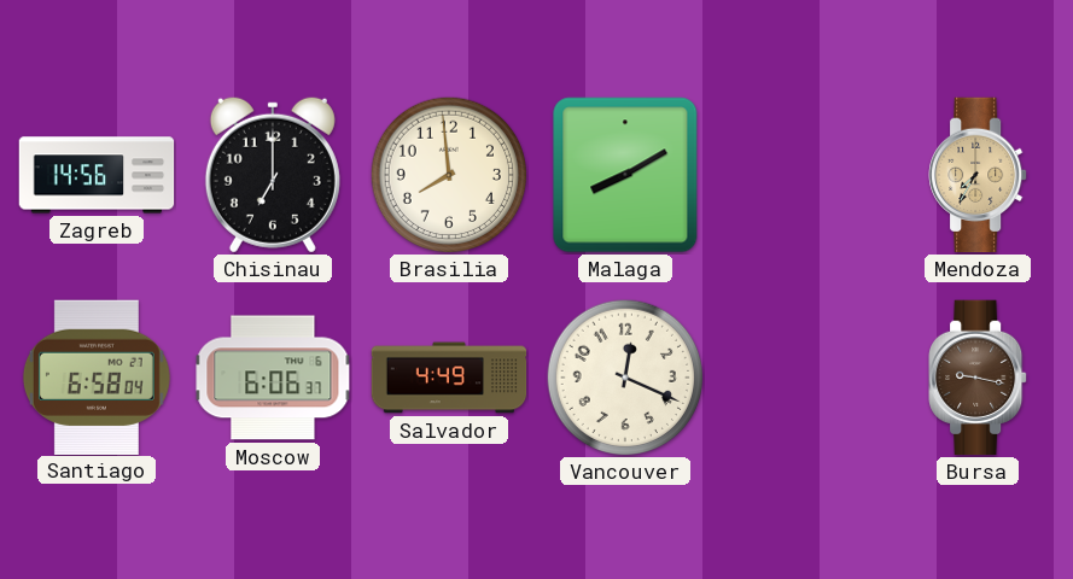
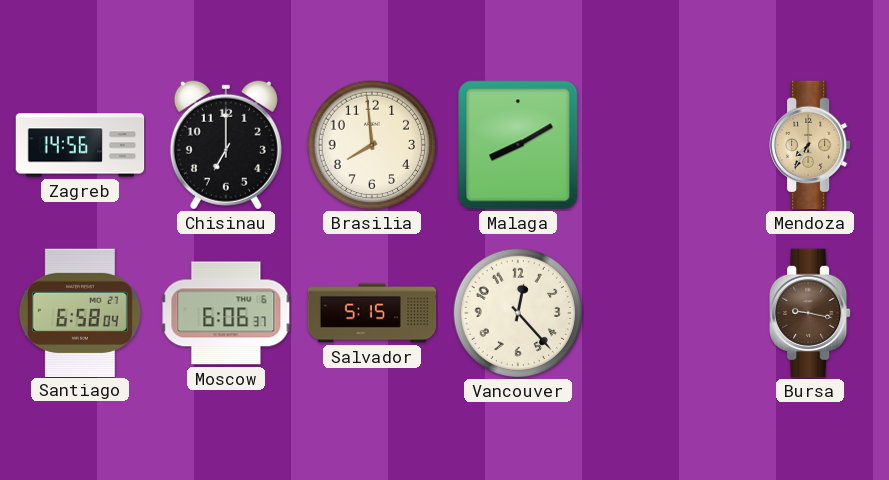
Salvador: 4:49 -> 5:15
Vancouver: 12:19 -> 12:23
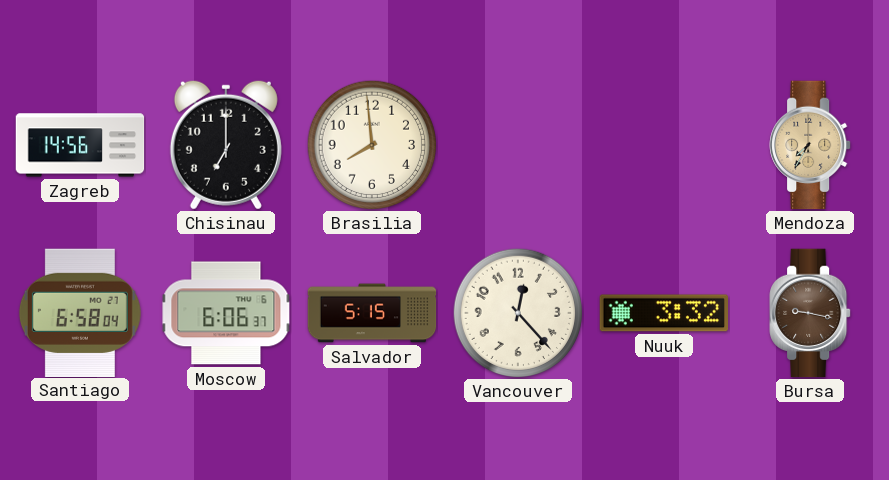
Malaga: 8:10 -> none
Nuuk: none -> 3:32
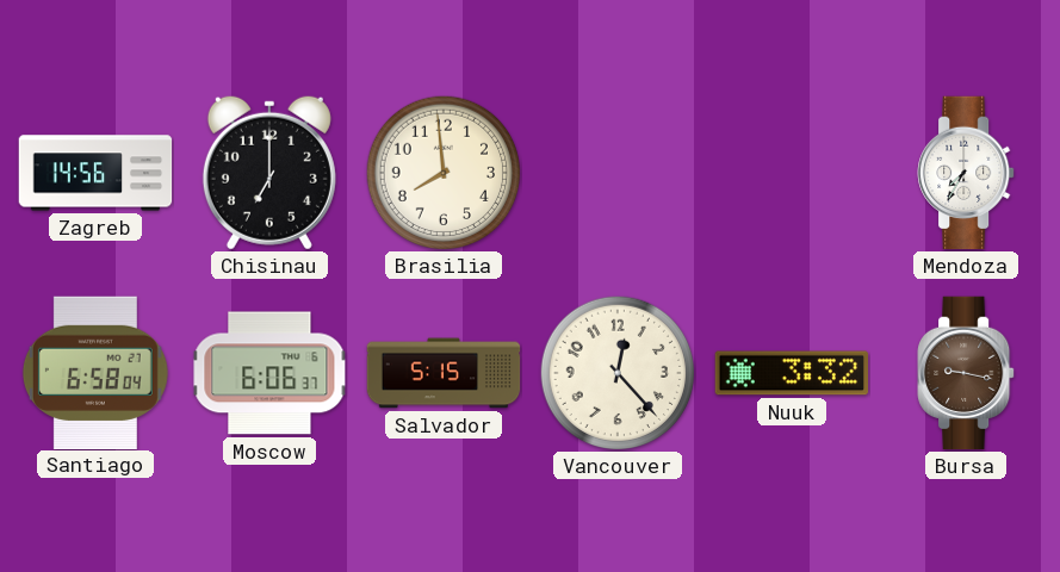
Mendoza dial: champagne -> white
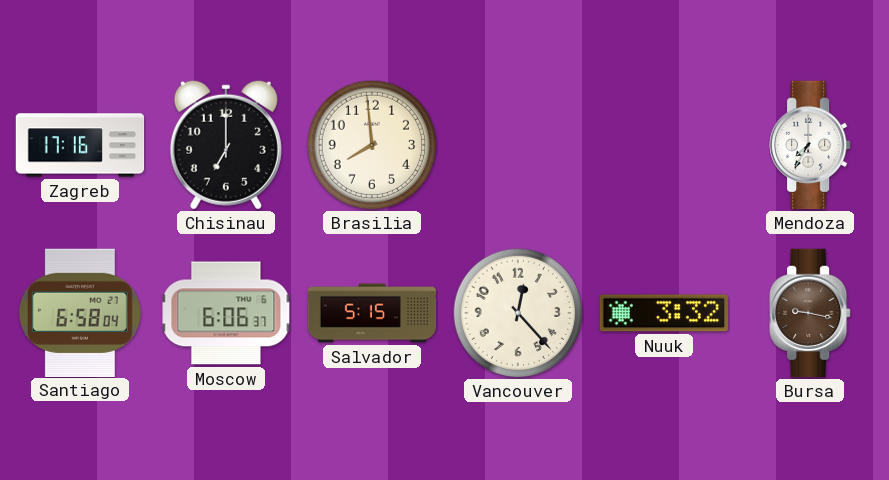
Zagreb: 14:56 -> 17:16
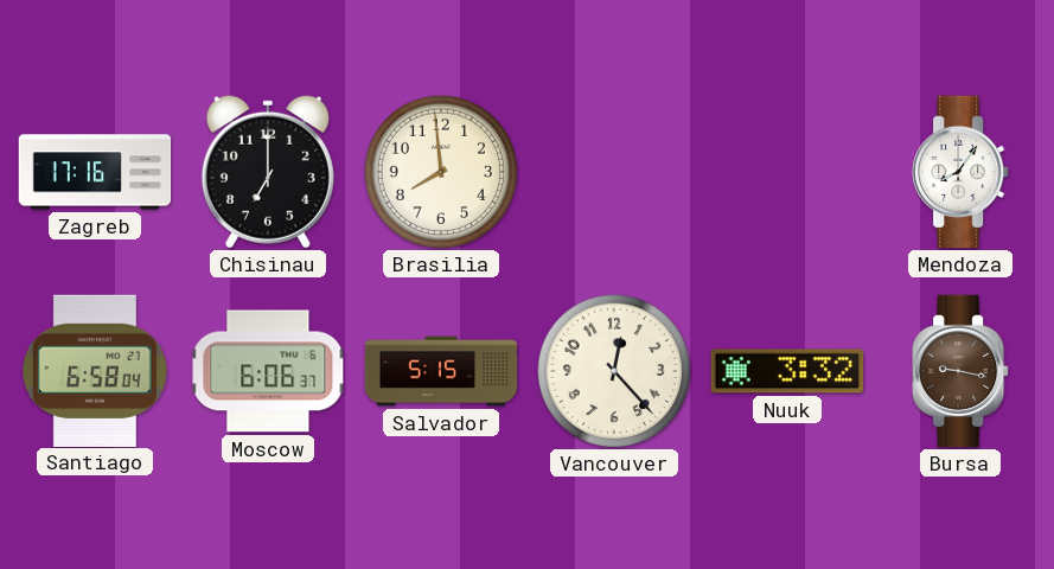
Mendoza: 7:35 -> 8:06
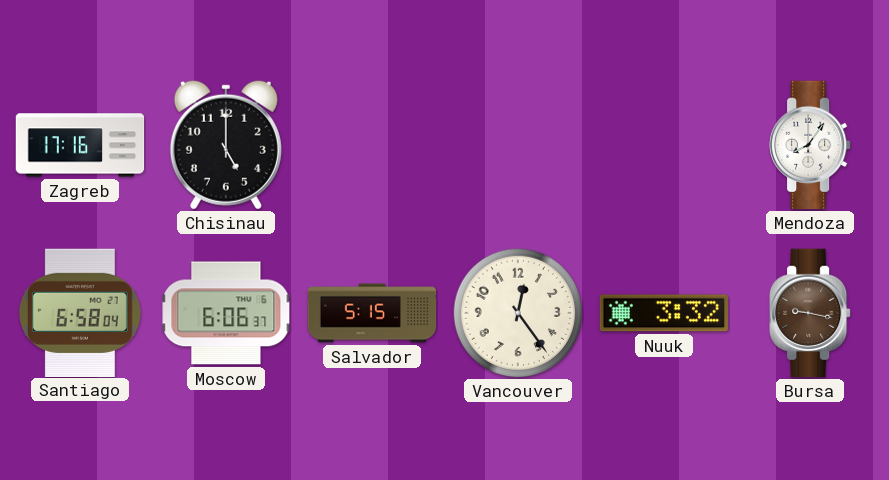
Chisinau: 7:00 -> 5:00
Brasilia: 7:59 -> none
Vancouver: 12:23 -> 12:24
